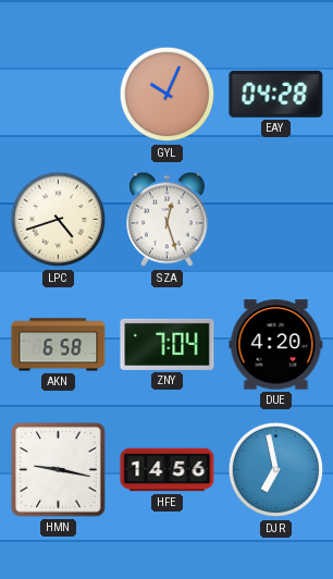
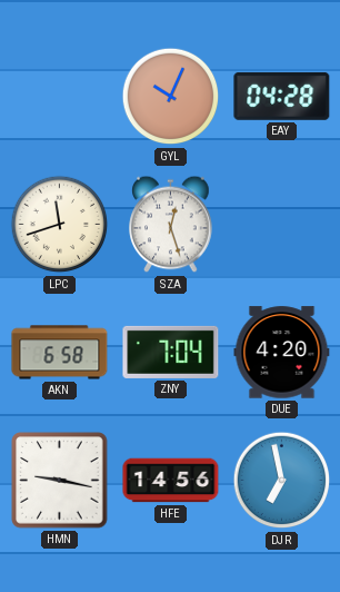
LPC: 4:42 -> 11:42
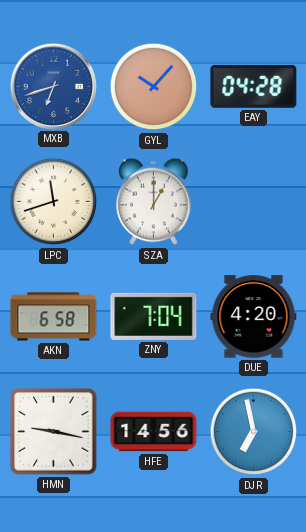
MXB: none -> 6:42
GYL: 10:04 -> 10:07
SZA: 12:27 -> 1:00
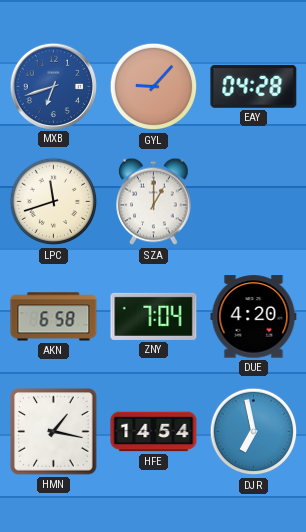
GYL: 10:07 -> 9:07
HMN: 9:17 -> 1:17
HFE: 14:56 -> 14:54
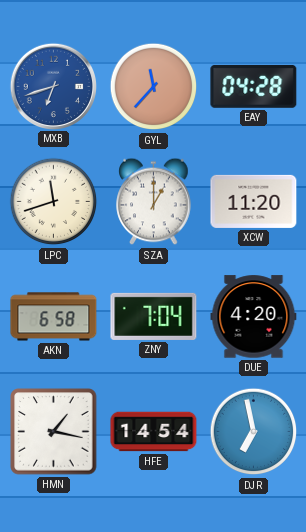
GYL: 9:07 -> 11:37
XCW: none -> 11:20
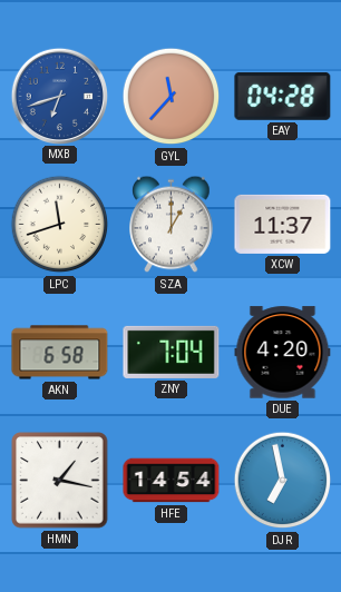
XCW: 11:20 -> 11:37
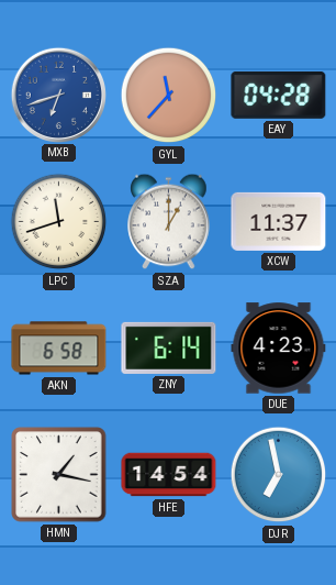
ZNY: 7:04 -> 6:14
DUE: 4:20 -> 4:23
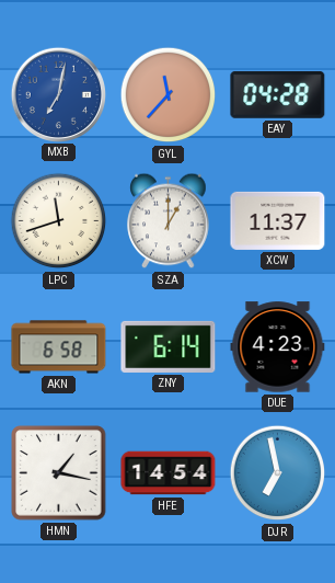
MXB: 6:42 -> 7:02
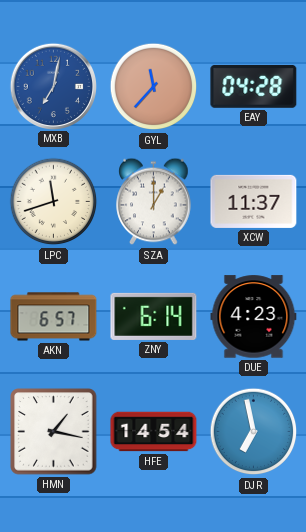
AKN: 6:58 -> 6:57
